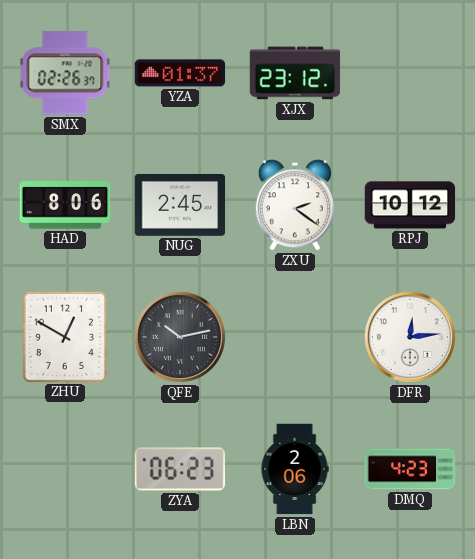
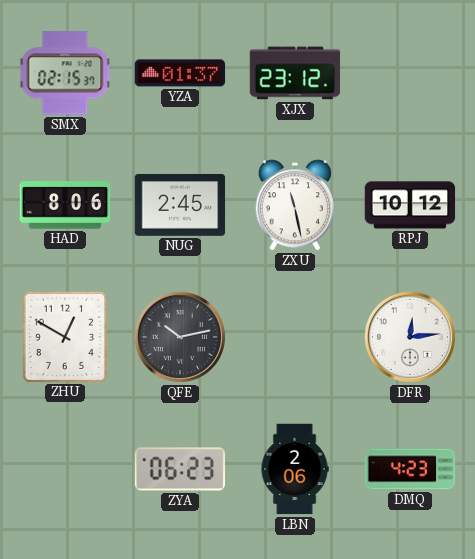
SMX: 02:26 -> 02:15
ZXU: 2:21 -> 11:28
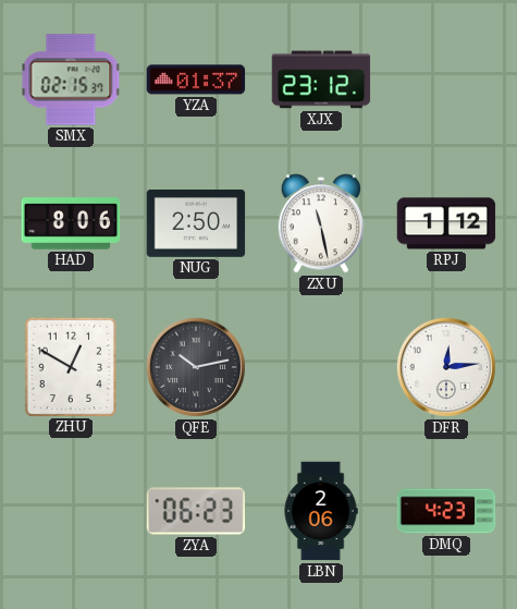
NUG: 2:45 -> 2:50
RPJ: 10:12 -> 1:12
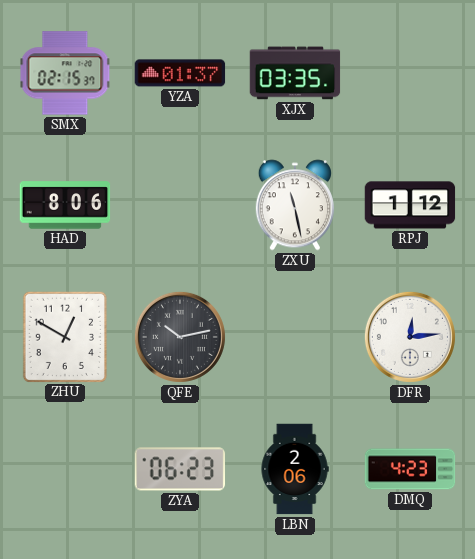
XJX: 23:12 -> 03:35
NUG: 2:50 -> none
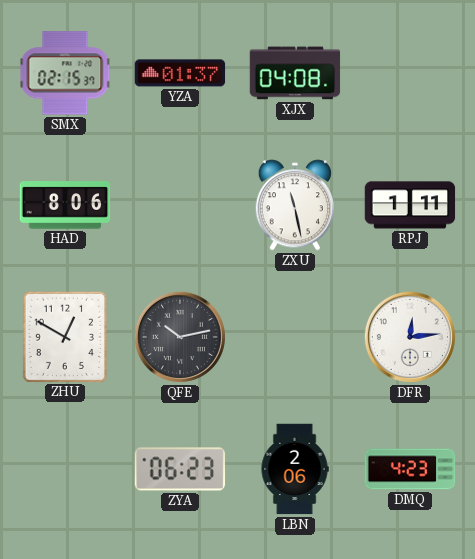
XJX: 03:35 -> 04:08
RPJ: 1:12 -> 1:11
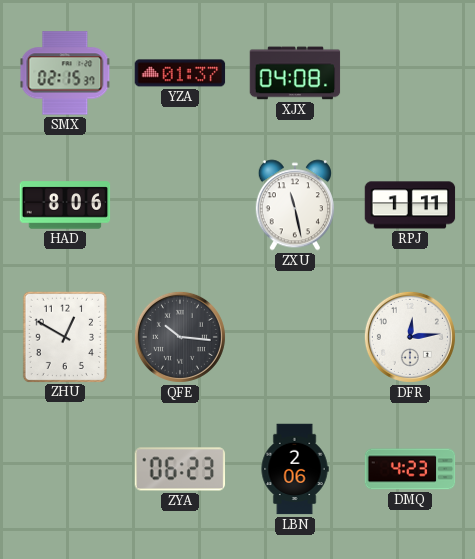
QFE: 10:13 -> 10:16
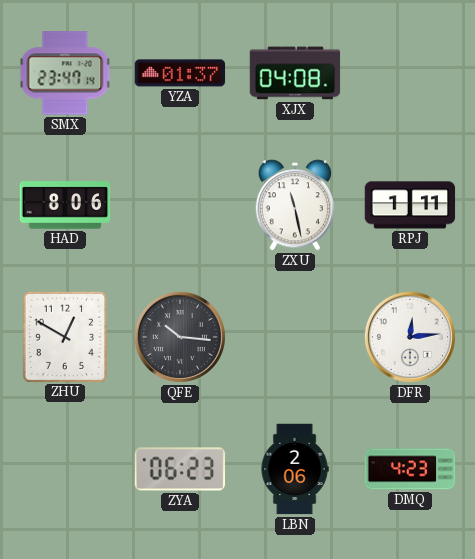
SMX: 02:15 -> 23:47
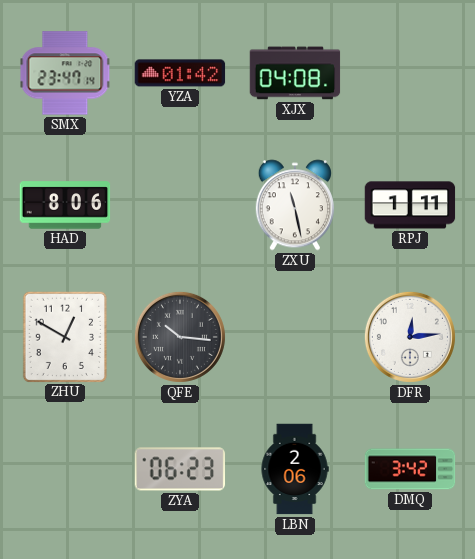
YZA: 01:37 -> 01:42
DMQ: 4:23 -> 3:42
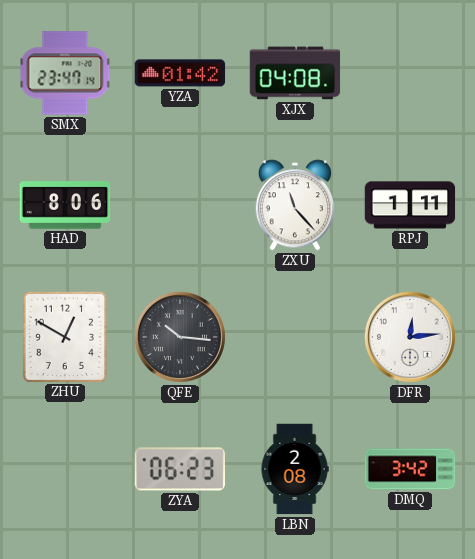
ZXU: 11:28 -> 11:23
LBN: 2:06 -> 2:08
